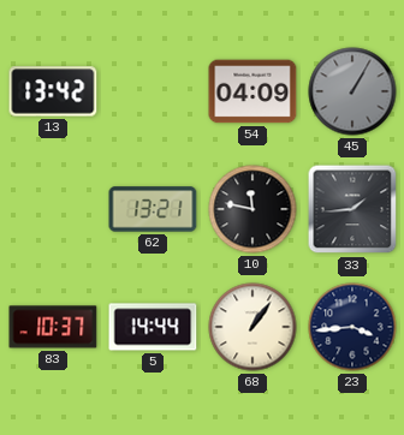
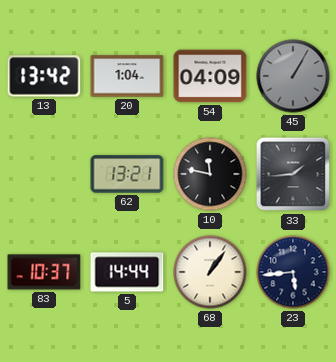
20: none -> 1:04
23: 3:44 -> 5:44
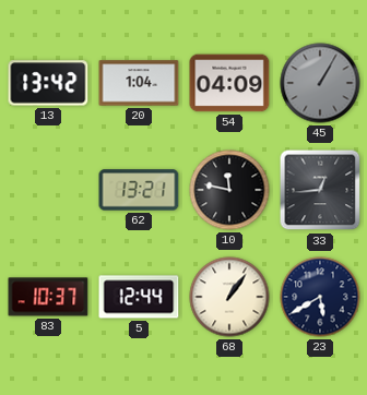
33: 1:44 -> 12:44
5: 14:44 -> 12:44
23: 5:44 -> 5:40
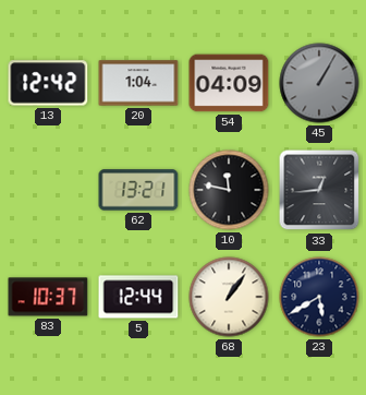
13: 13:42 -> 12:42
